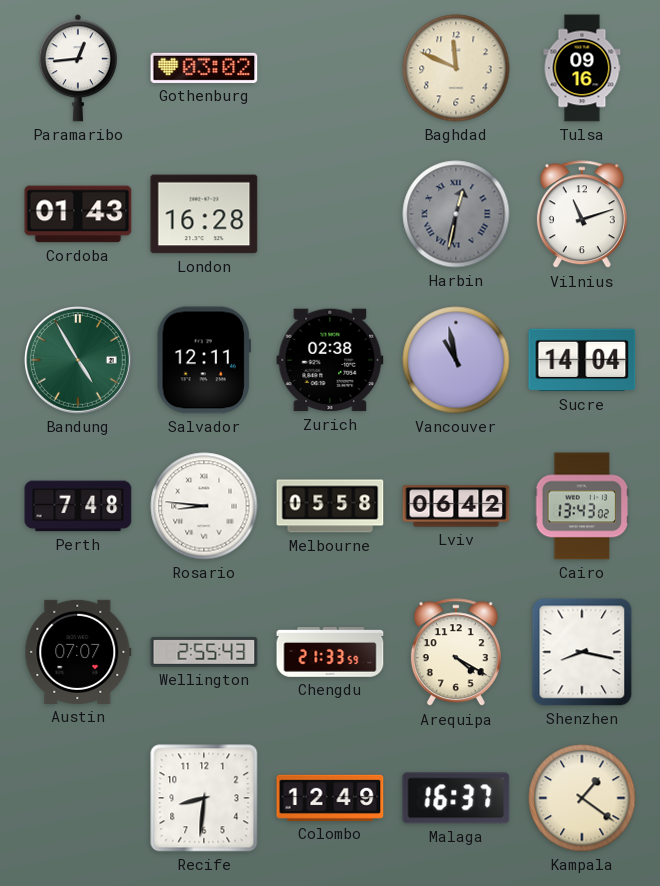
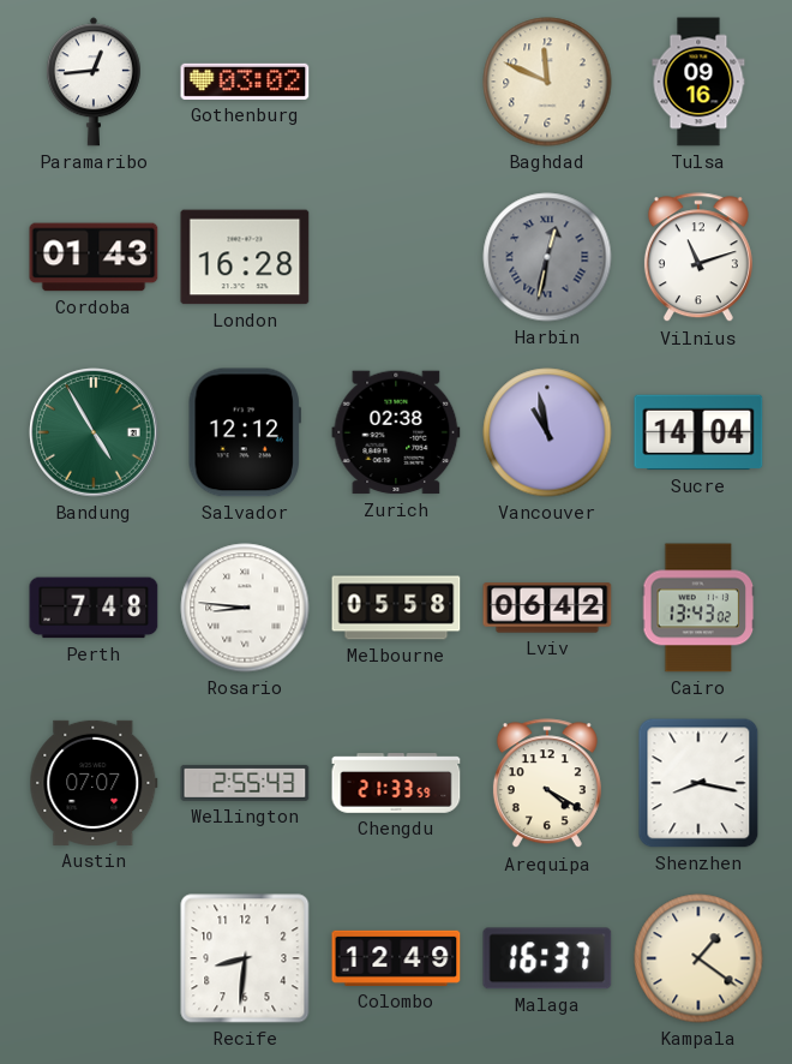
Salvador: 12:11 -> 12:12
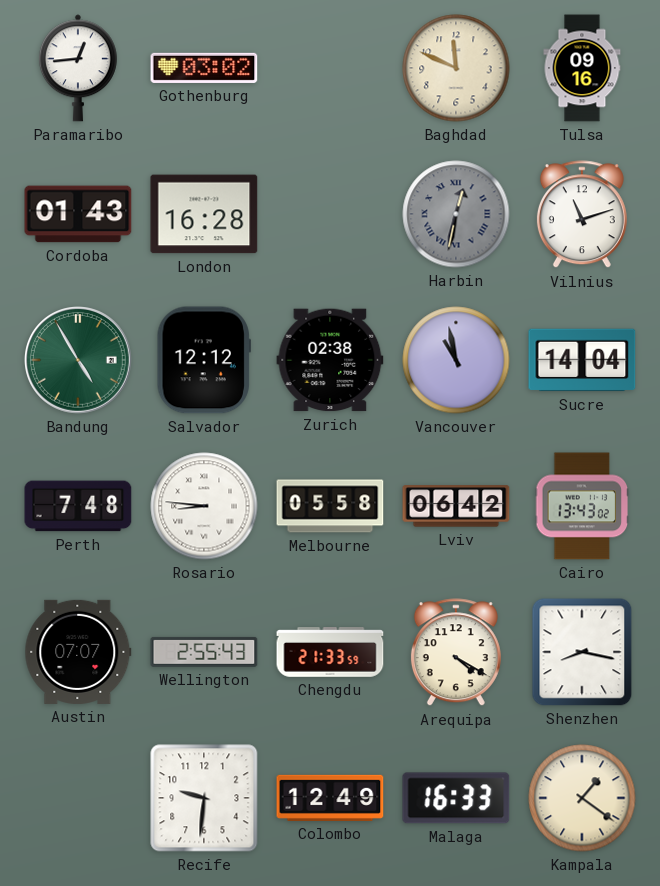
Recife: 8:31 -> 9:31
Malaga: 16:37 -> 16:33
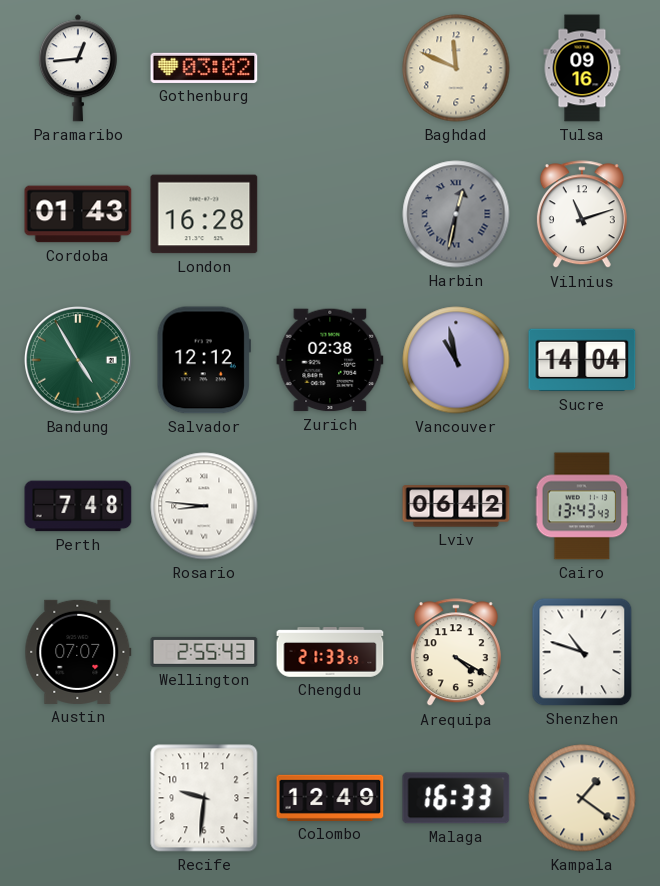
Melbourne: 05:58 -> none
Cairo: 13:43:02 -> 13:43:43
Shenzhen: 8:17 -> 10:48
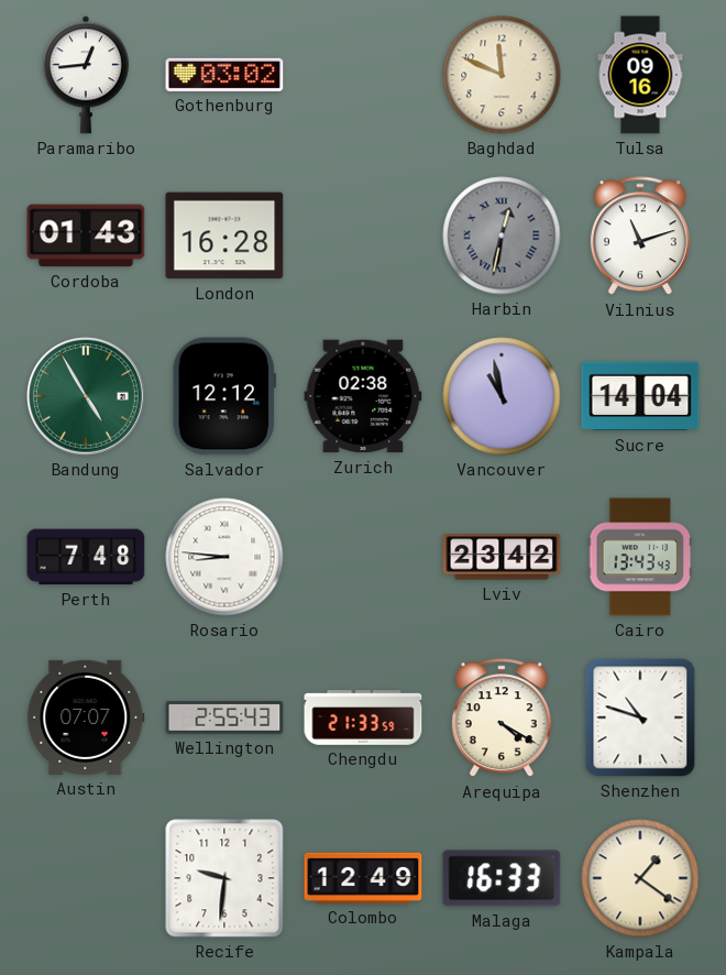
Lviv: 06:42 -> 23:42
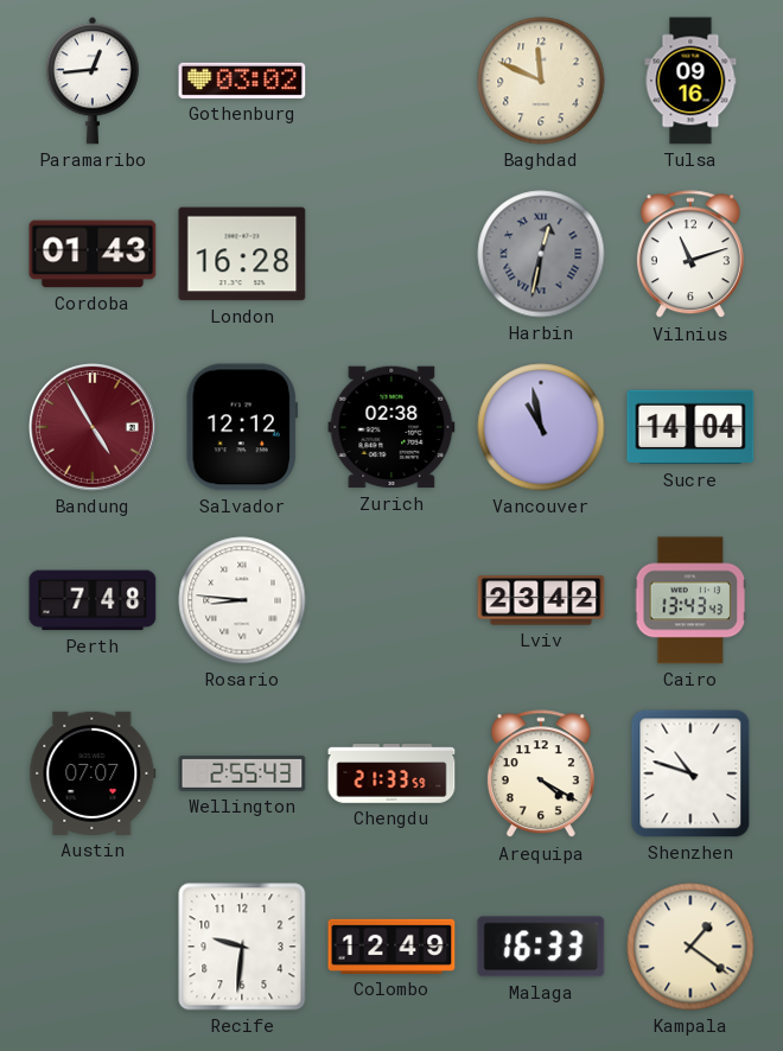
Bandung dial: green -> burgundy
